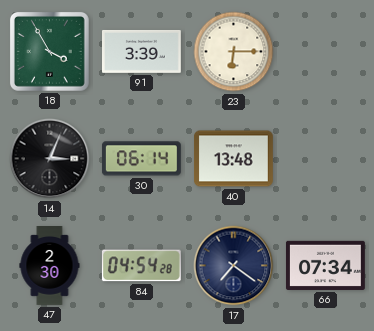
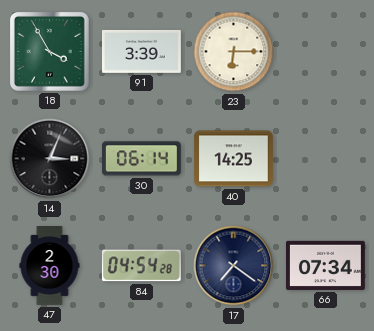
40: 13:48 -> 14:25
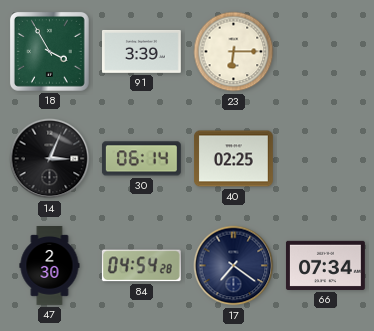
40: 14:25 -> 02:25
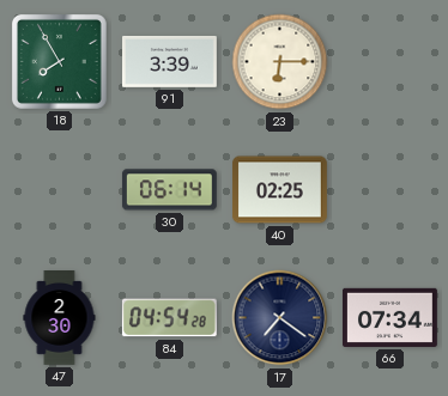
18: 3:55 -> 7:55
14: 3:04 -> none
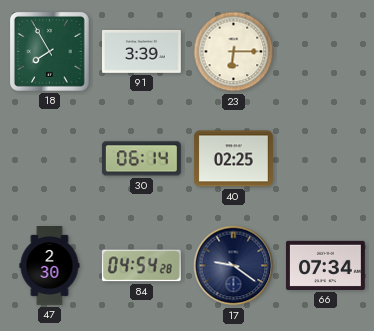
17: 7:21 -> 9:21
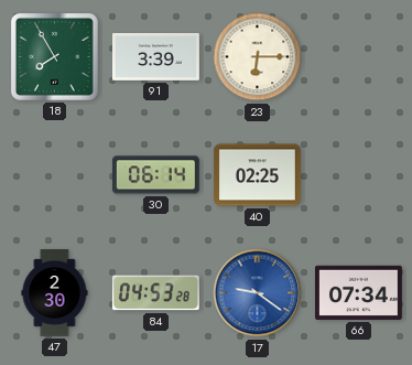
84: 04:54 -> 04:53
17 dial: navy -> blue
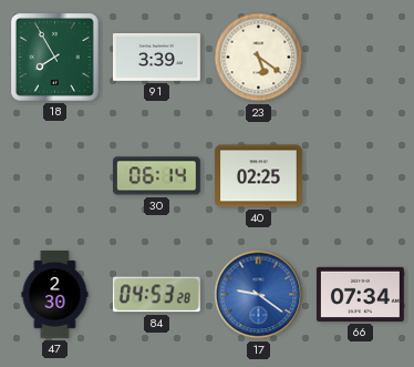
23: 6:15 -> 5:21
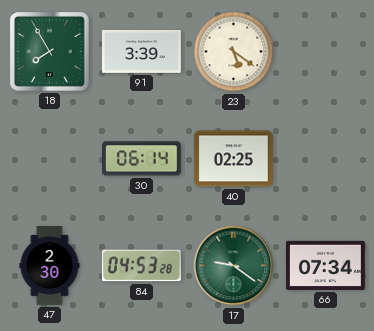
17 dial: blue -> green
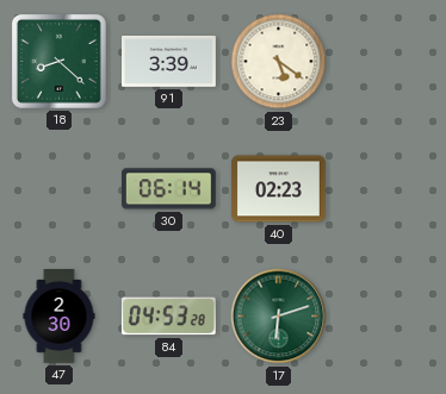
18: 7:55 -> 8:22
40: 02:25 -> 02:23
17: 9:21 -> 6:12
66: 07:34 -> none
